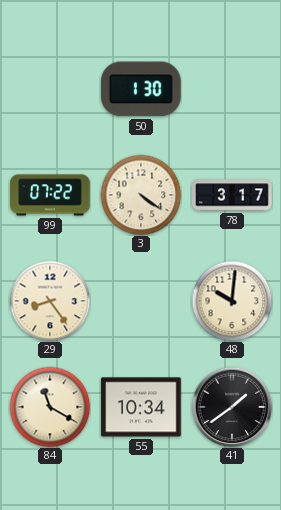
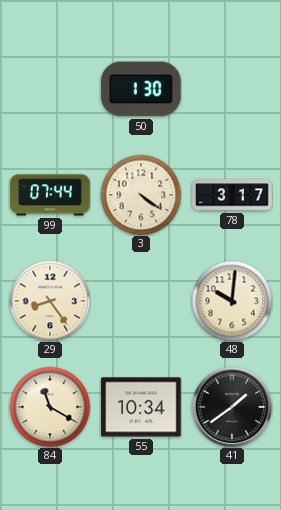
99: 07:22 -> 07:44
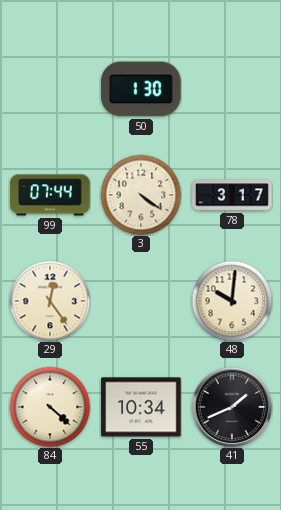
29: 8:24 -> 12:24
84: 11:20 -> 4:22
41: 1:39 -> 1:41
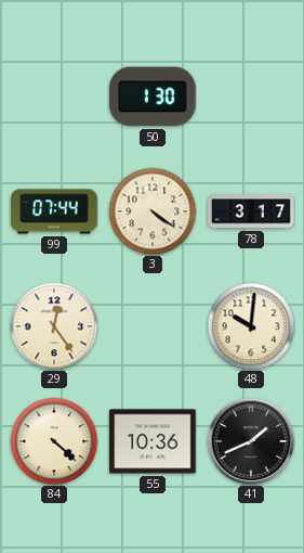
55: 10:34 -> 10:36
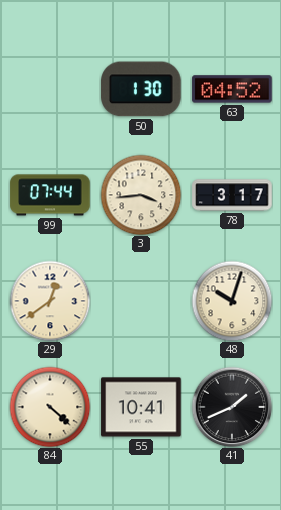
63: none -> 04:52
3: 4:21 -> 3:44
29: 12:24 -> 12:39
48: 10:01 -> 10:03
55: 10:36 -> 10:41
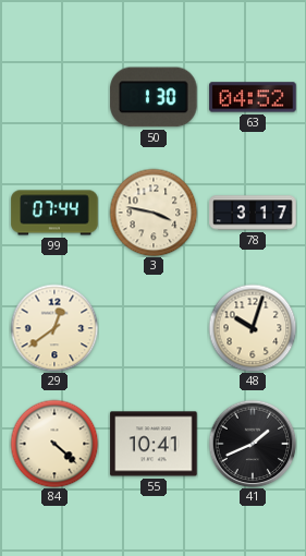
3: 3:44 -> 3:47
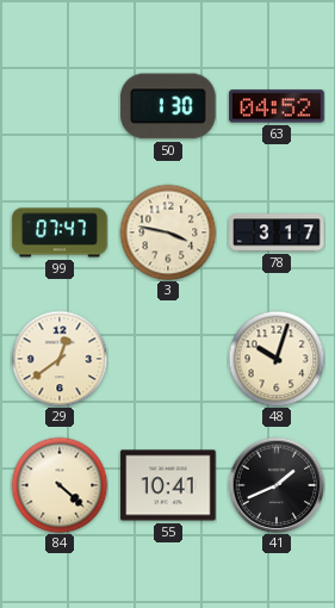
99: 07:44 -> 07:47
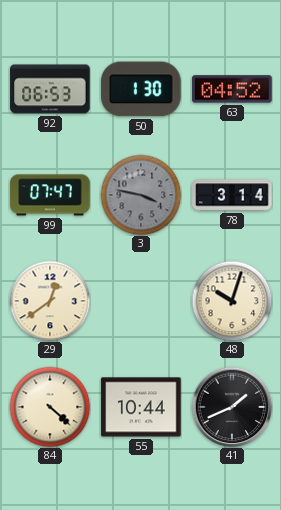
92: none -> 06:53
3 dial: cream -> grey
78: 3:17 -> 3:14
55: 10:41 -> 10:44
